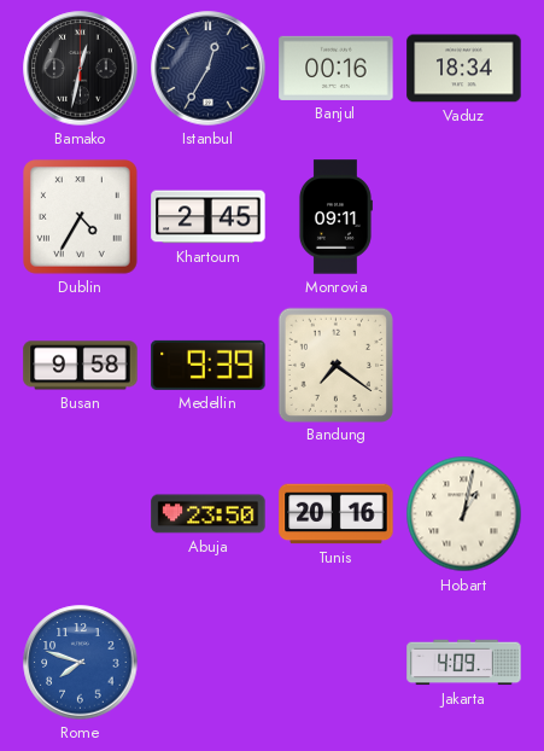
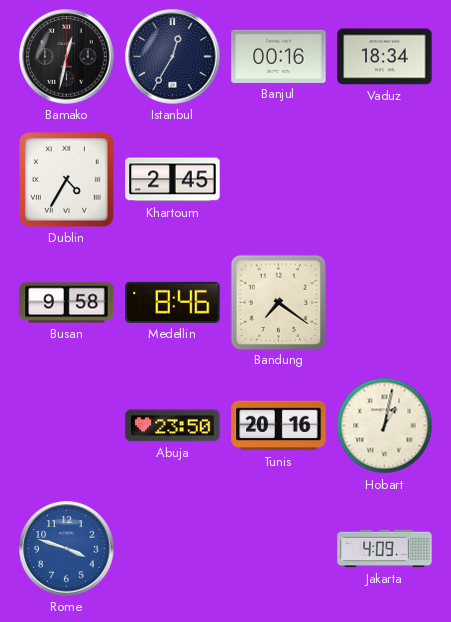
Monrovia: 09:11 -> none
Medellin: 9:39 -> 8:46
Rome: 7:48 -> 3:48
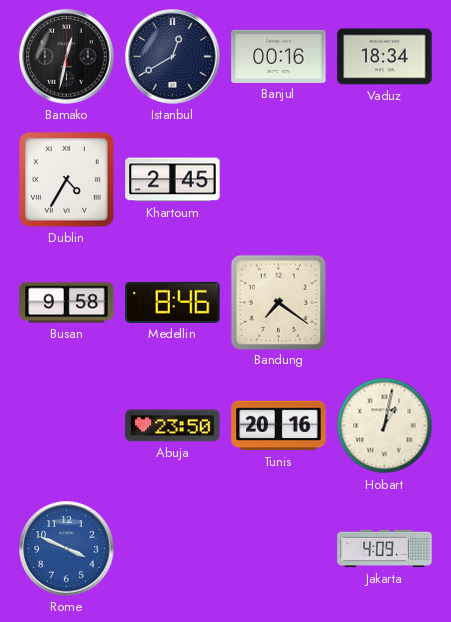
Istanbul: 12:35 -> 12:40
Rome: 3:48 -> 3:49
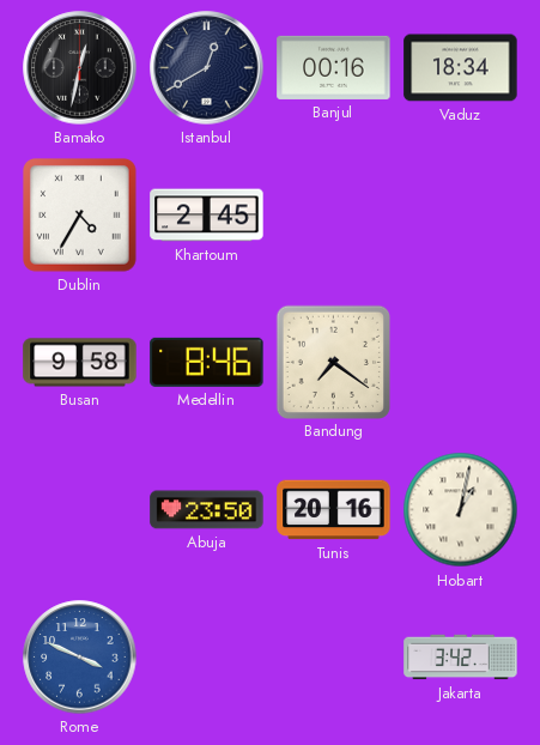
Jakarta: 4:09 -> 3:42
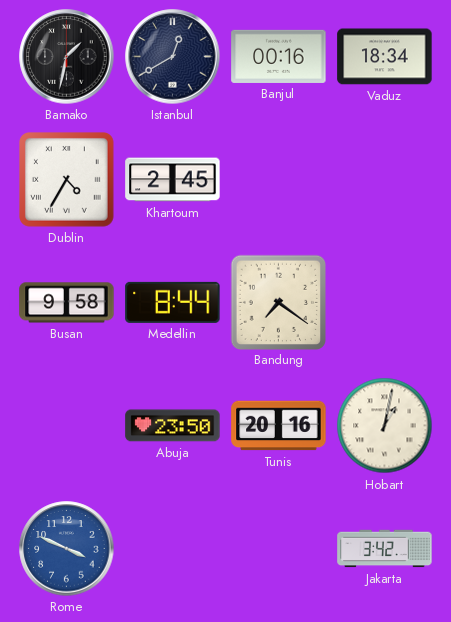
Bamako: 12:32 -> 1:32
Medellin: 8:46 -> 8:44
